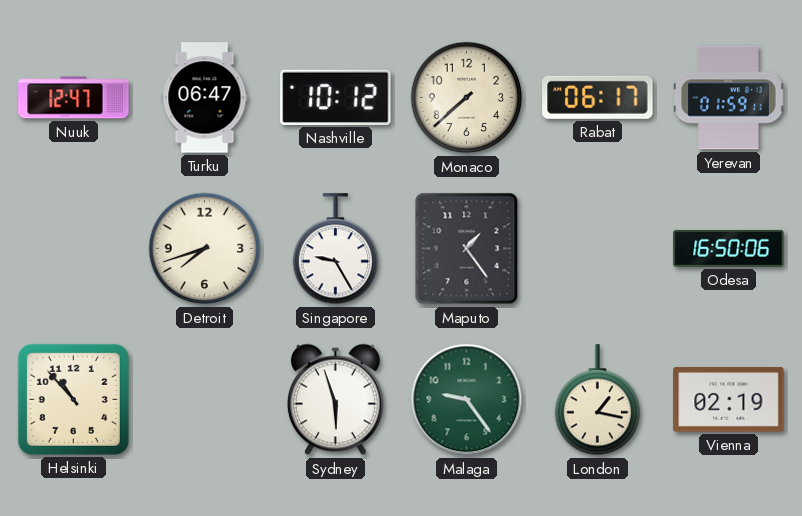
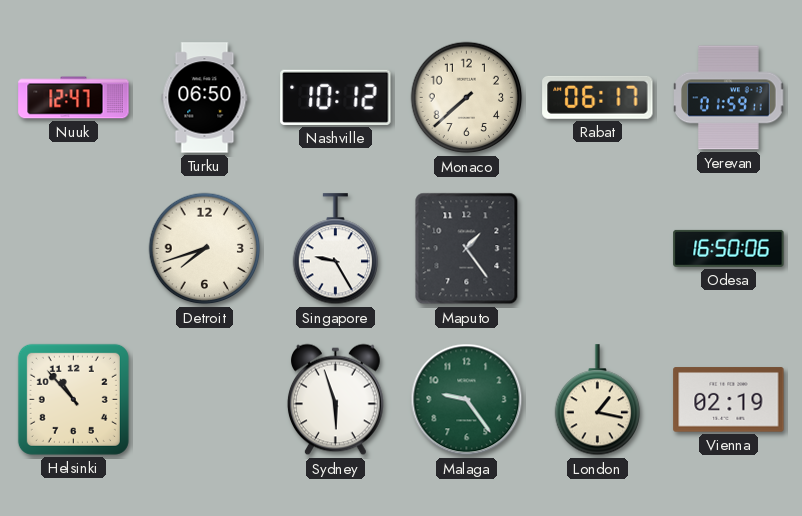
Turku: 06:47 -> 06:50
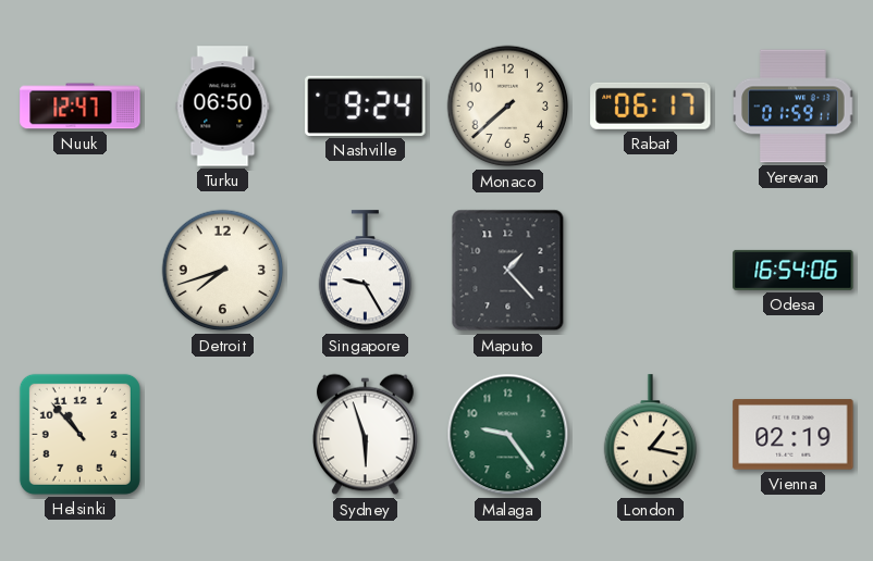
Nashville: 10:12 -> 9:24
Maputo: 1:24 -> 1:23
Odesa: 16:50 -> 16:54
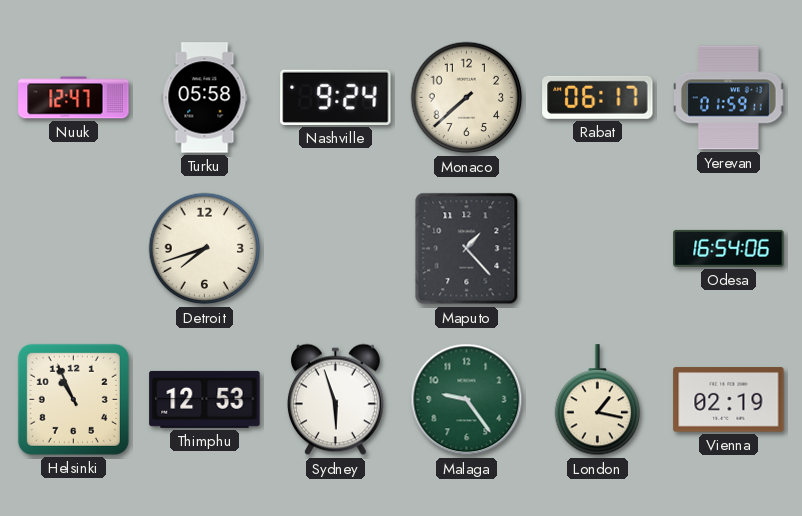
Turku: 06:50 -> 05:58
Singapore: 9:25 -> none
Helsinki: 10:53 -> 10:56
Thimphu: none -> 12:53
